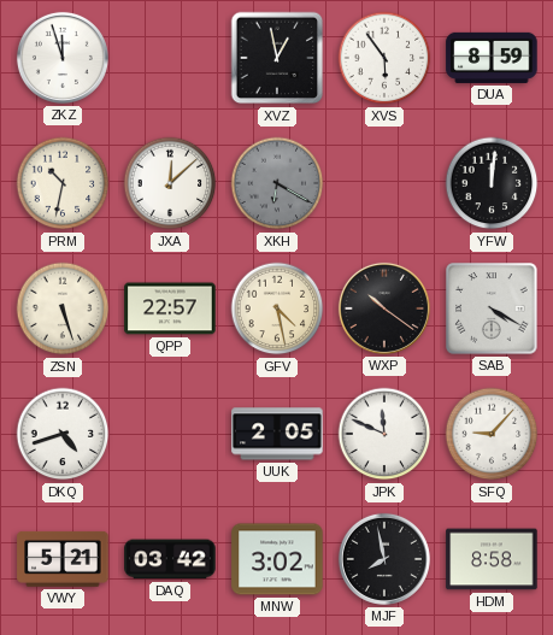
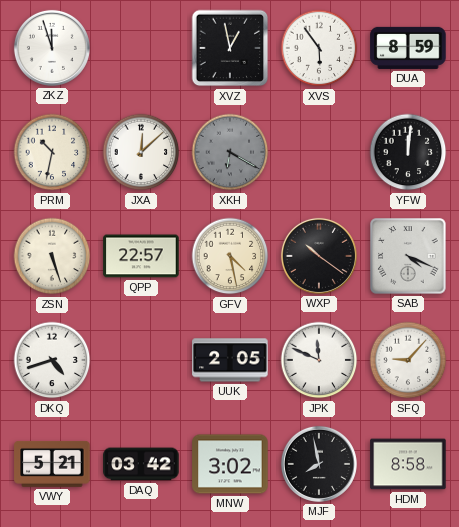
SAB: 4:20 -> 4:19
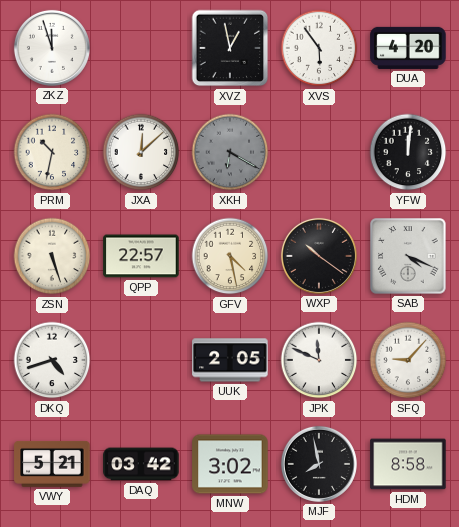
DUA: 8:59 -> 4:20
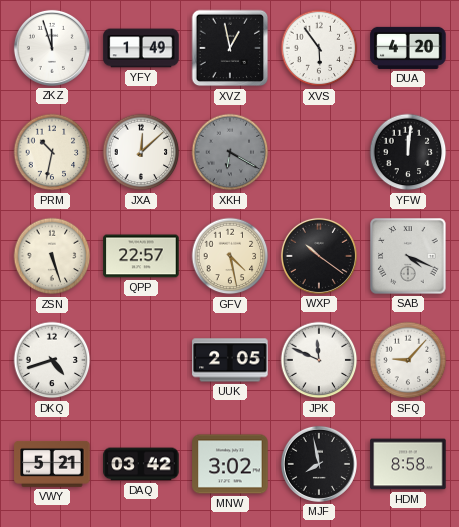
YFY: none -> 1:49
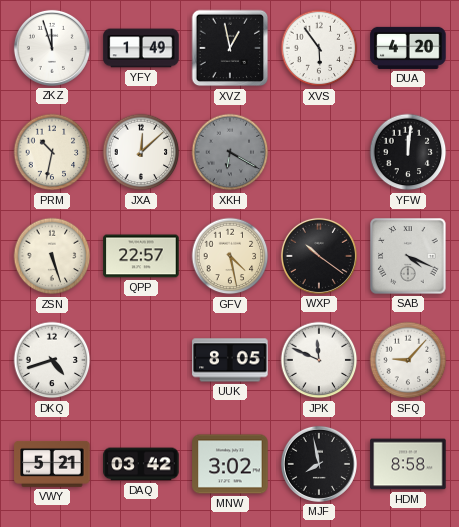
UUK: 2:05 -> 8:05
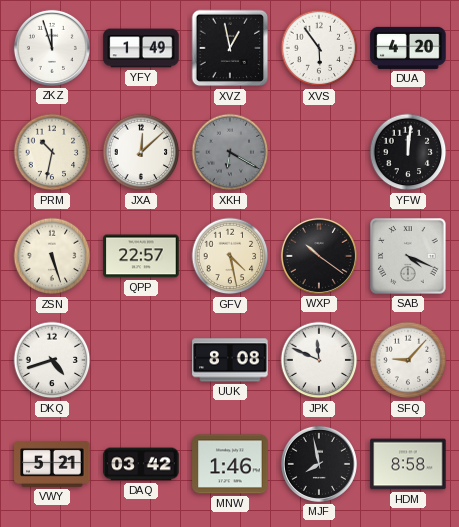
UUK: 8:05 -> 8:08
MNW: 3:02 -> 1:46
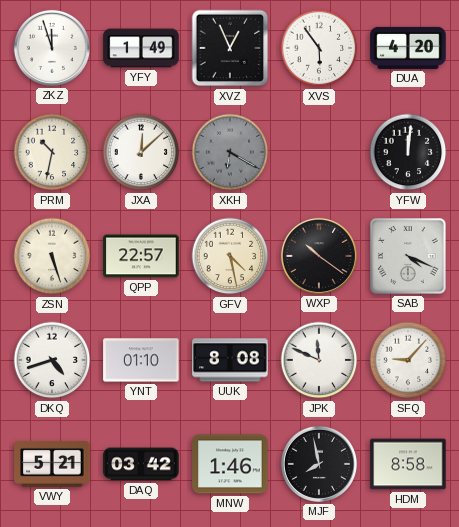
XVZ: 12:58 -> 12:56
YNT: none -> 01:10
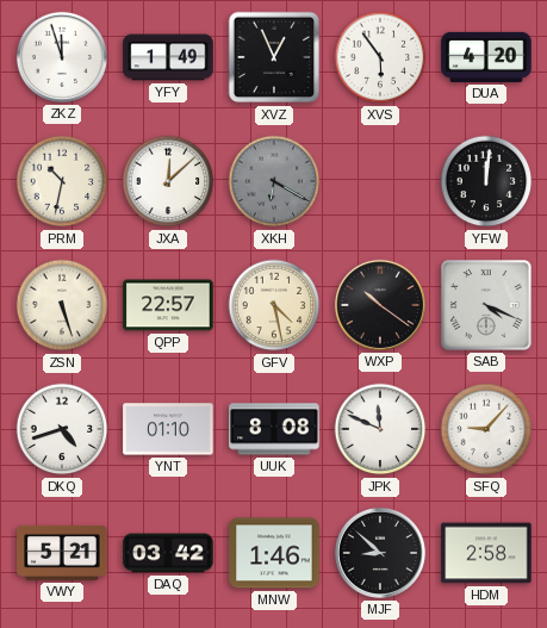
MJF: 7:58 -> 8:52
HDM: 8:58 -> 2:58
